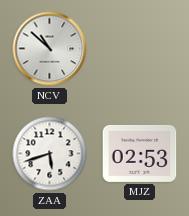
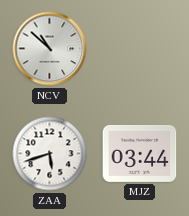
MJZ: 02:53 -> 03:44
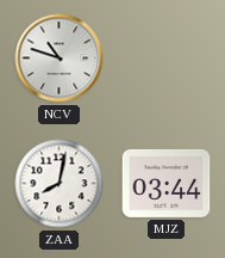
NCV: 10:52 -> 10:48
ZAA: 5:42 -> 8:02
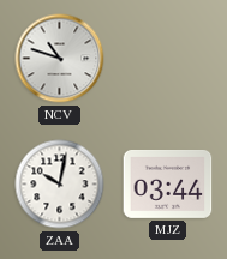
ZAA: 8:02 -> 10:02
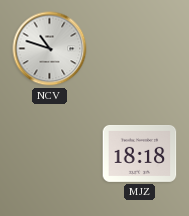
ZAA: 10:02 -> none
MJZ: 03:44 -> 18:18
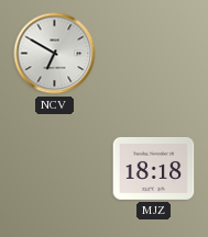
NCV: 10:48 -> 6:50
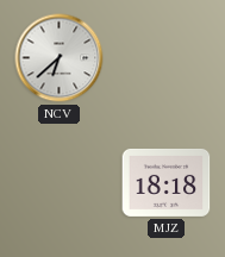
NCV: 6:50 -> 6:38
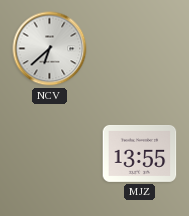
MJZ: 18:18 -> 13:55
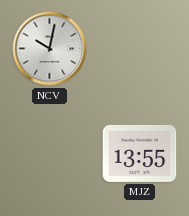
NCV: 6:38 -> 10:02
